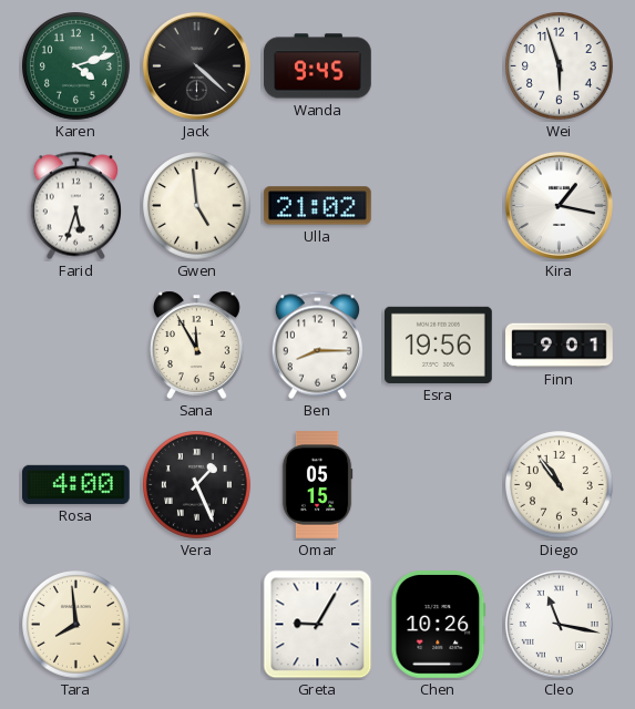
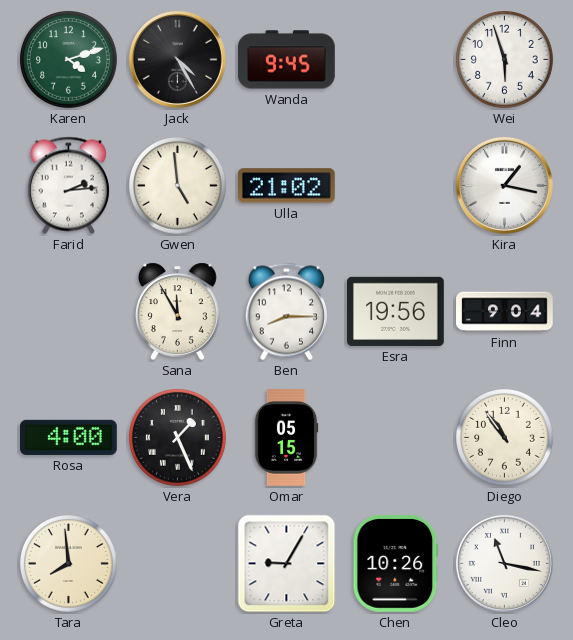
Jack: 4:22 -> 4:25
Farid: 5:33 -> 2:14
Finn: 9:01 -> 9:04
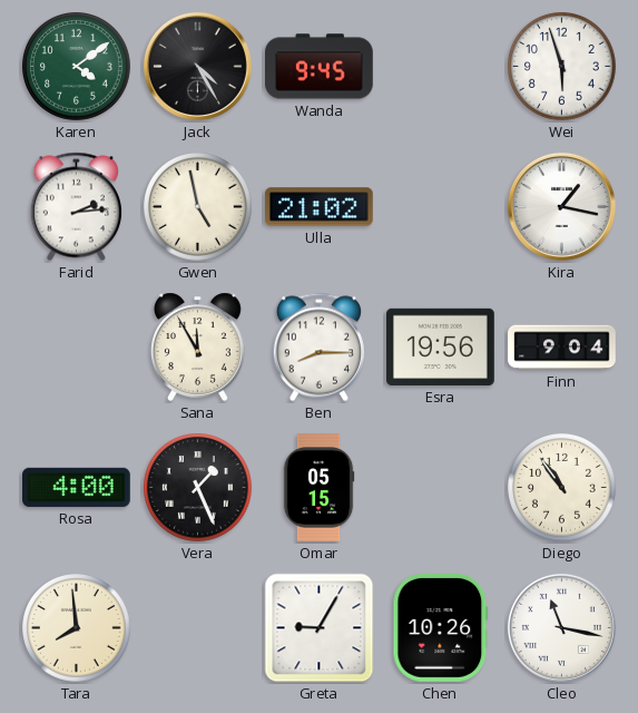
Karen: 4:12 -> 4:09
Gwen: 4:59 -> 4:58
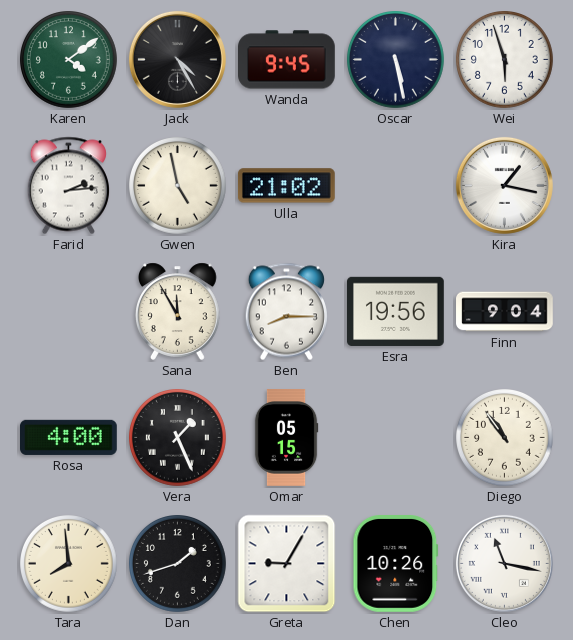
Oscar: none -> 5:28
Dan: none -> 1:42
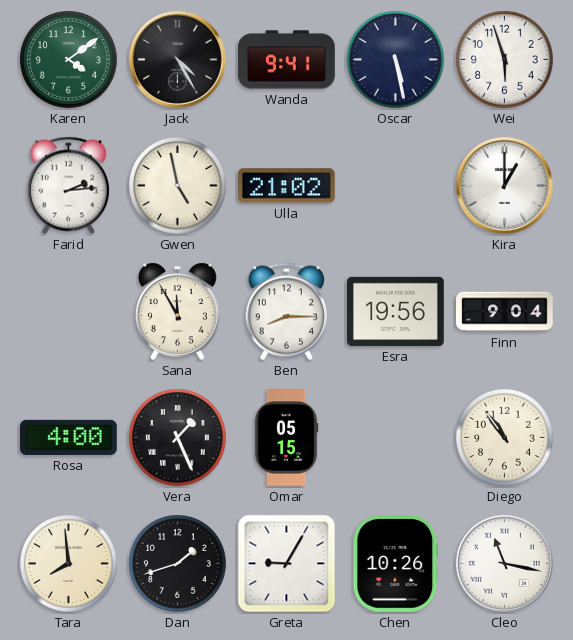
Wanda: 9:45 -> 9:41
Kira: 1:17 -> 1:00
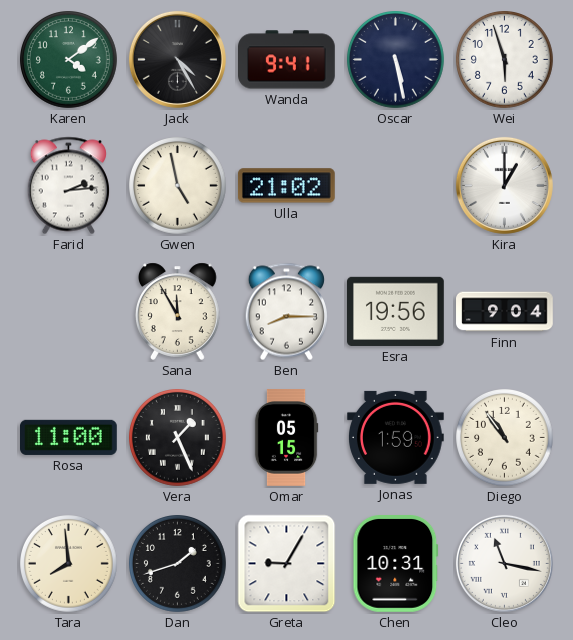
Rosa: 4:00 -> 11:00
Jonas: none -> 1:59
Chen: 10:26 -> 10:31
